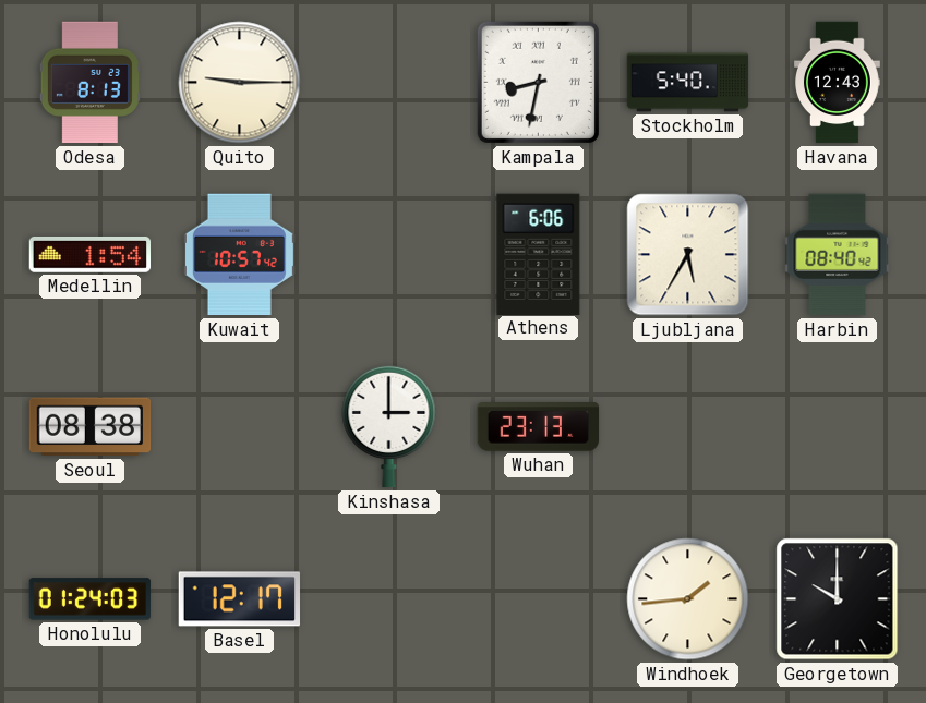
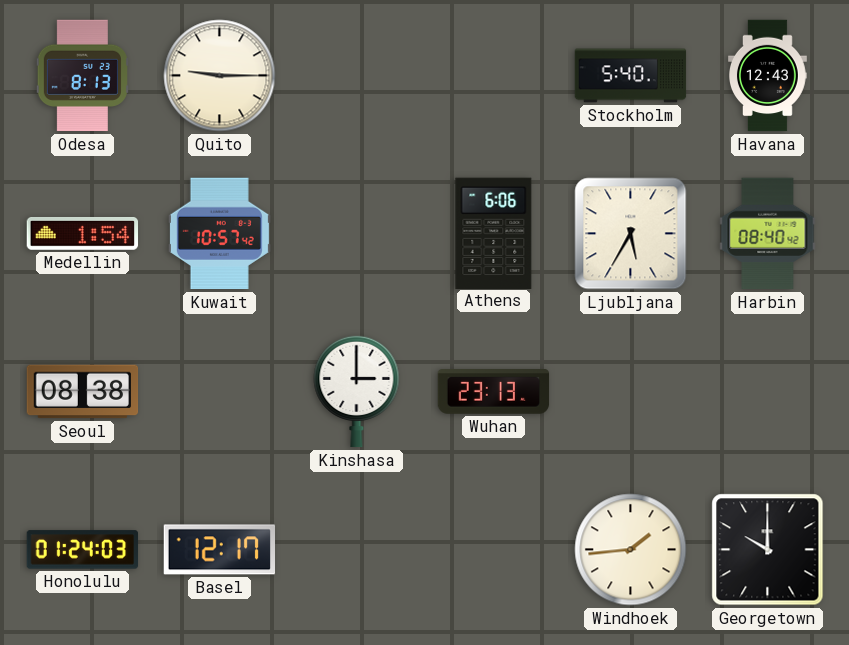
Kampala: 8:32 -> none
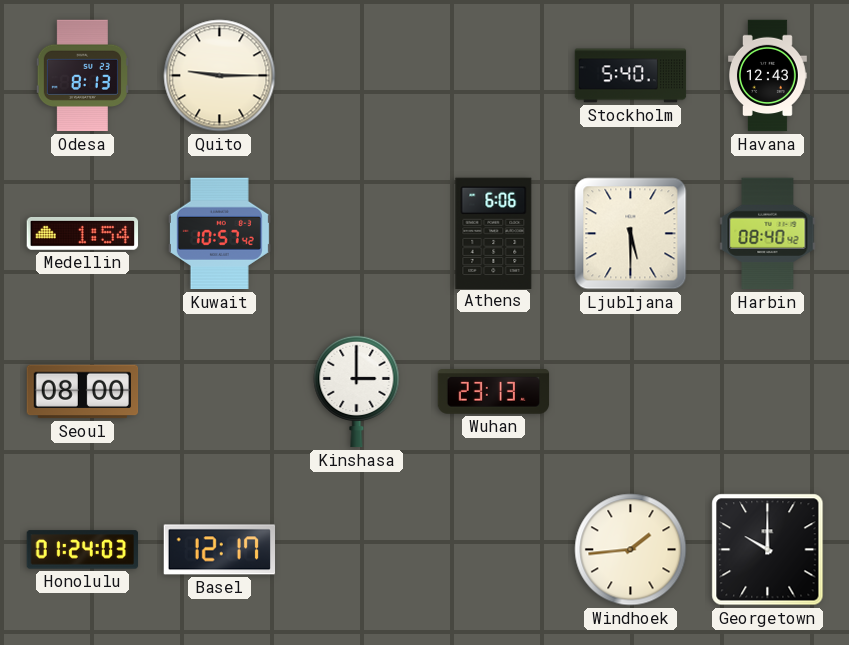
Ljubljana: 5:35 -> 5:30
Seoul: 08:38 -> 08:00
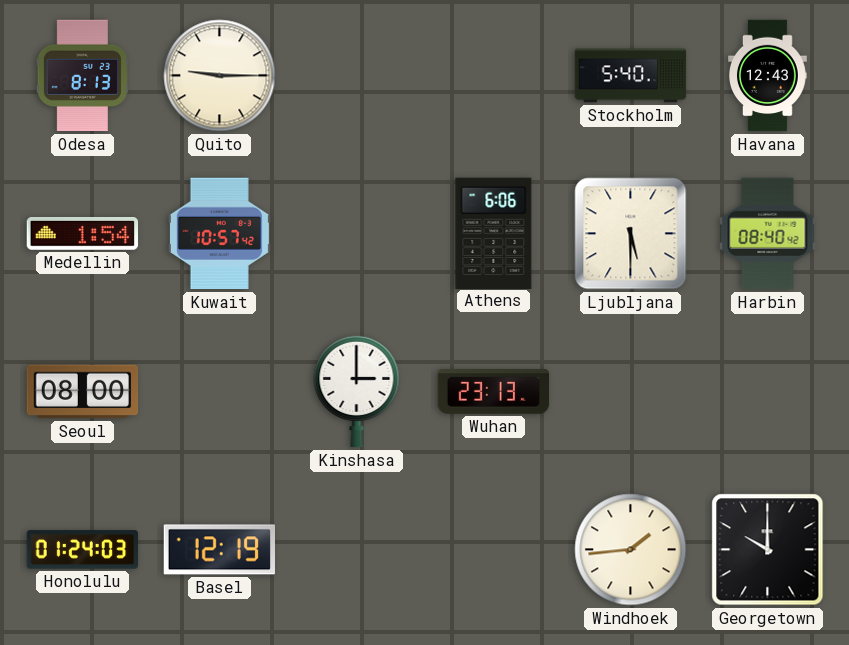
Basel: 12:17 -> 12:19
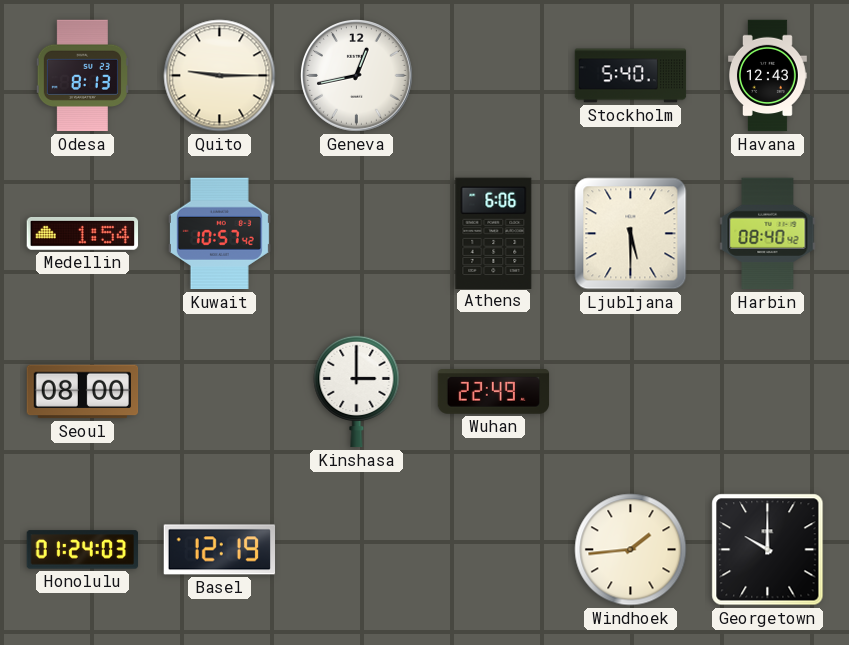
Geneva: none -> 12:43
Wuhan: 23:13 -> 22:49
